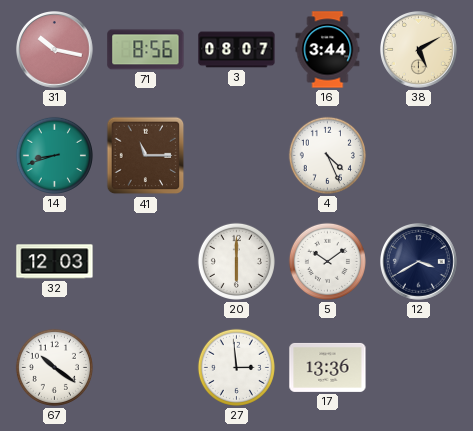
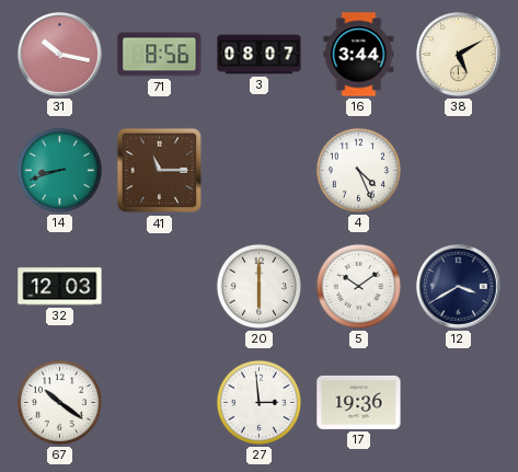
17: 13:36 -> 19:36
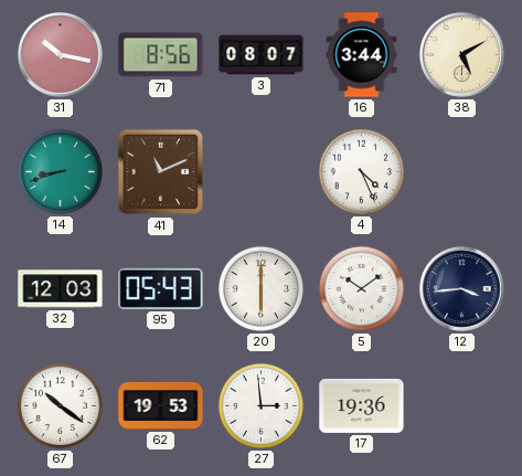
41: 11:15 -> 11:11
95: none -> 05:43
12: 3:40 -> 3:44
62: none -> 19:53
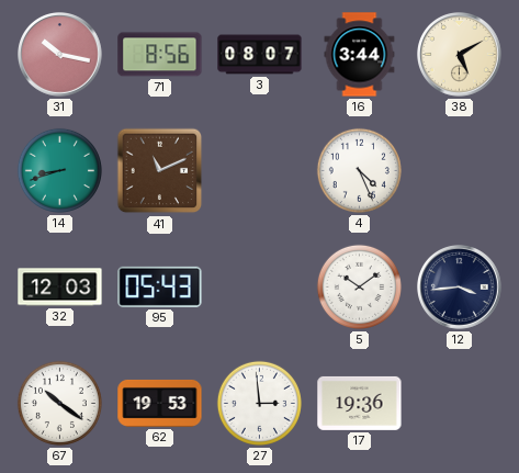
20: 6:00 -> none
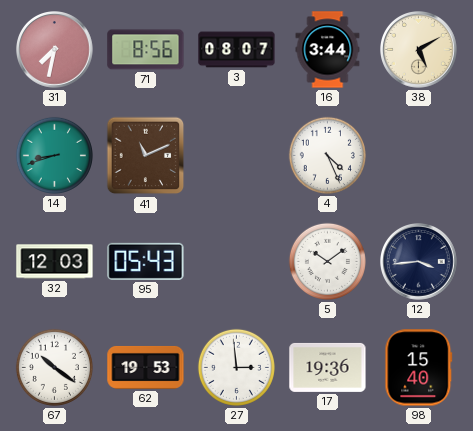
31: 10:17 -> 7:32
98: none -> 15:40
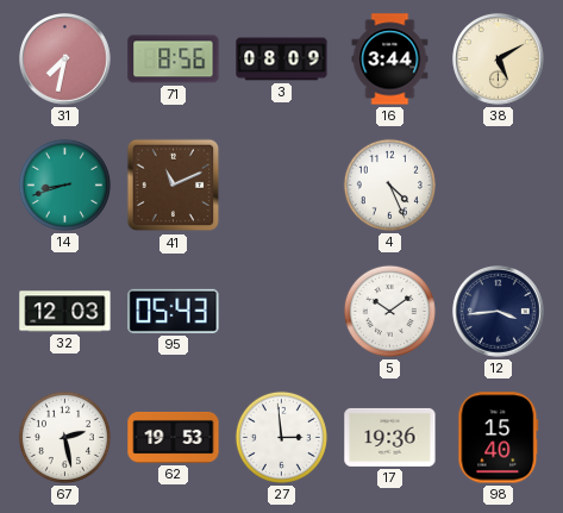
3: 08:07 -> 08:09
67: 10:21 -> 2:28
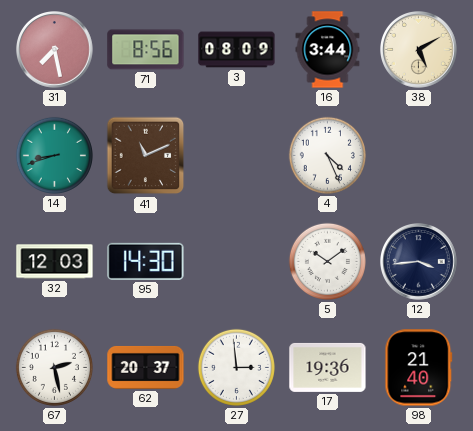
31: 7:32 -> 7:28
95: 05:43 -> 14:30
62: 19:53 -> 20:37
98: 15:40 -> 21:40
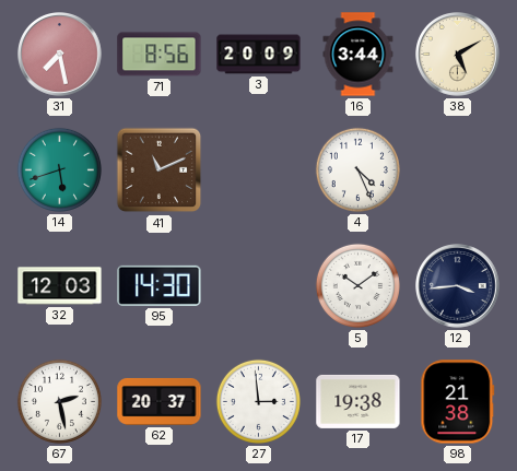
3: 08:09 -> 20:09
14: 8:42 -> 5:42
17: 19:36 -> 19:38
98: 21:40 -> 21:38
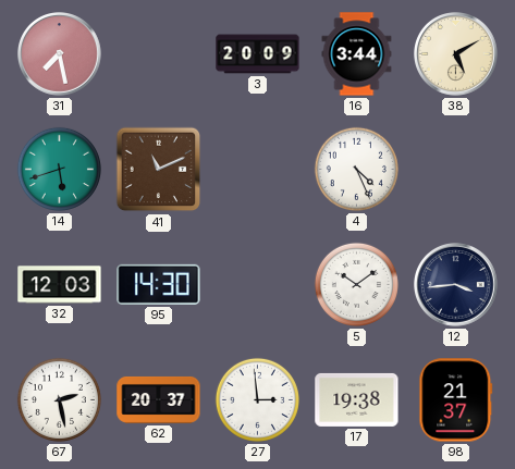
71: 8:56 -> none
98: 21:38 -> 21:37
